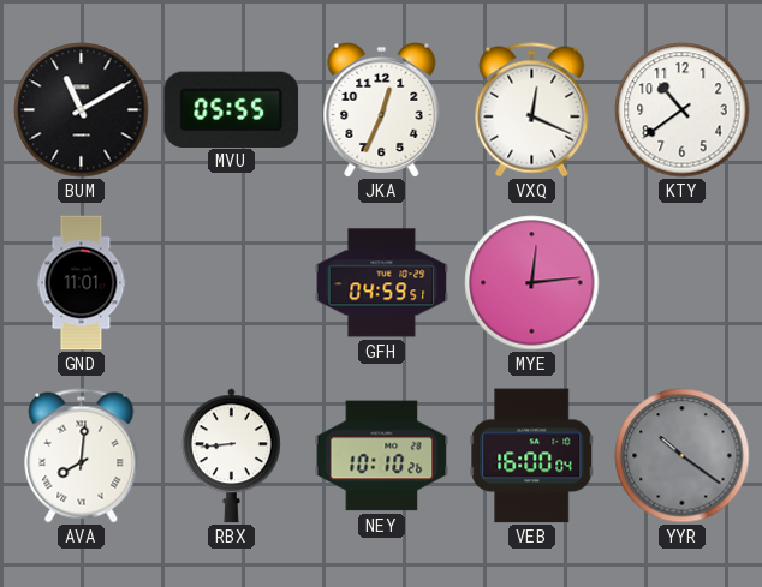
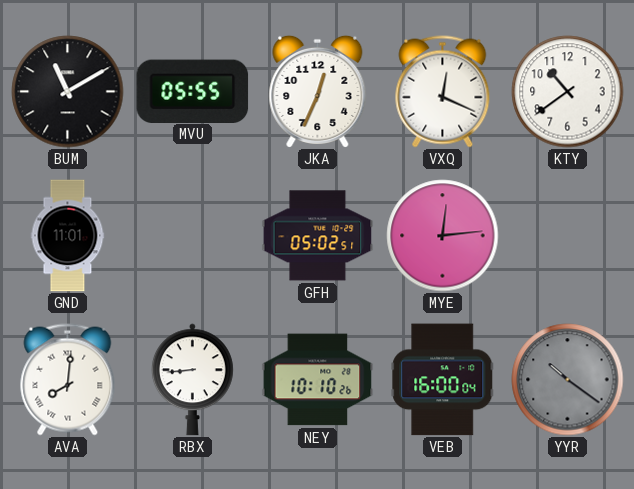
GFH: 04:59 -> 05:02
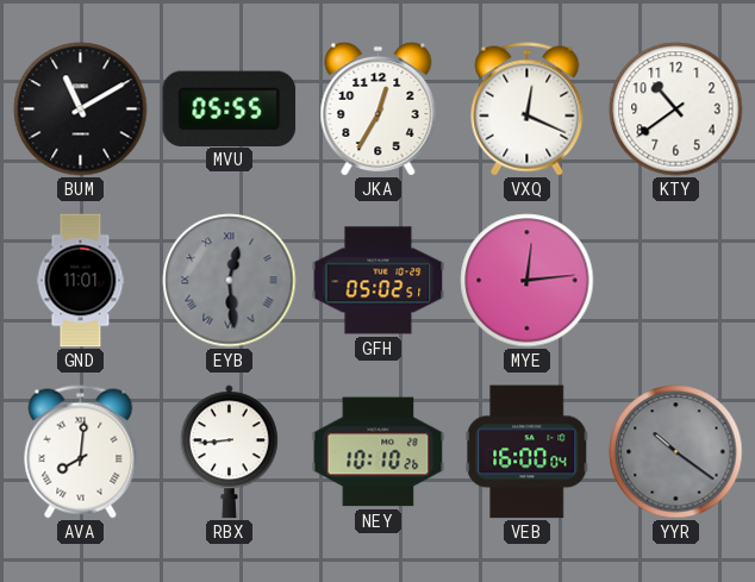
JKA: 12:34 -> 12:35
EYB: none -> 12:29
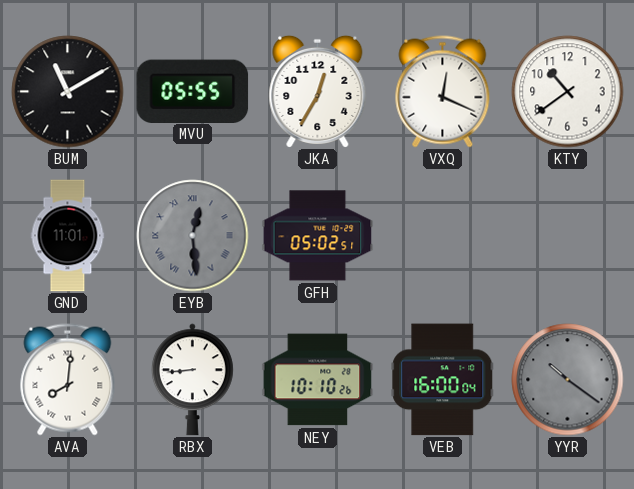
MYE: 12:14 -> none
